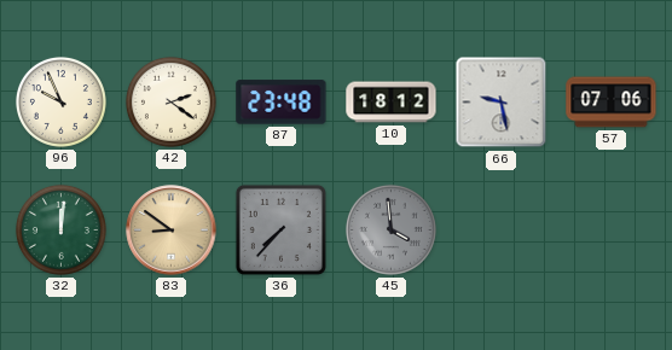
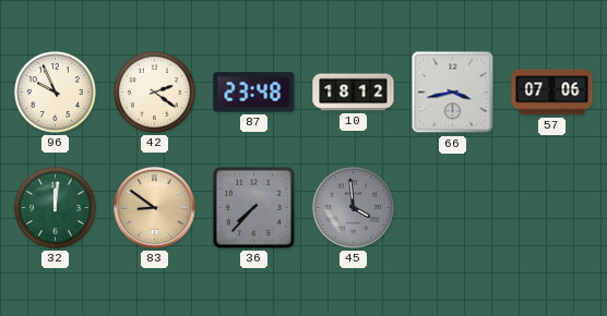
66: 9:28 -> 3:43
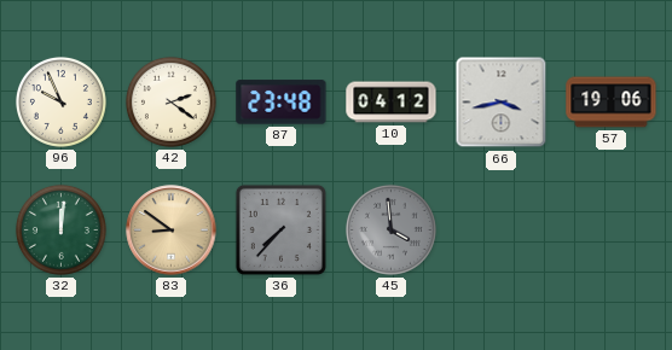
10: 18:12 -> 04:12
57: 07:06 -> 19:06
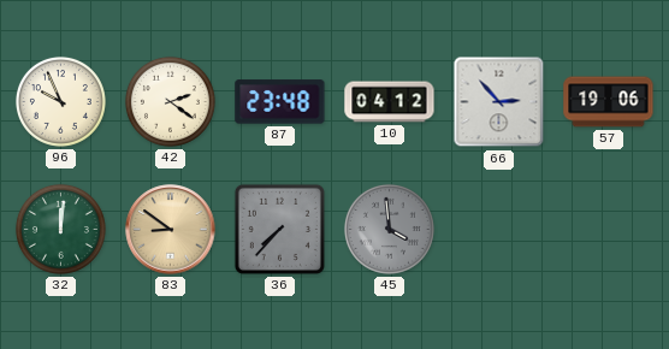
66: 3:43 -> 2:53
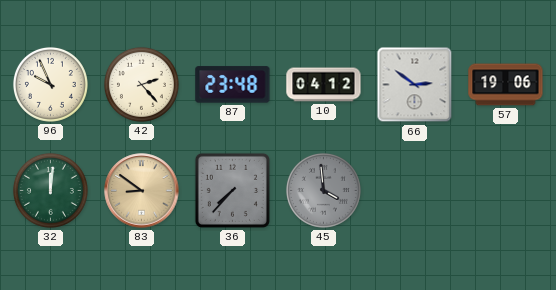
42: 2:21 -> 2:23
66: 2:53 -> 2:51
